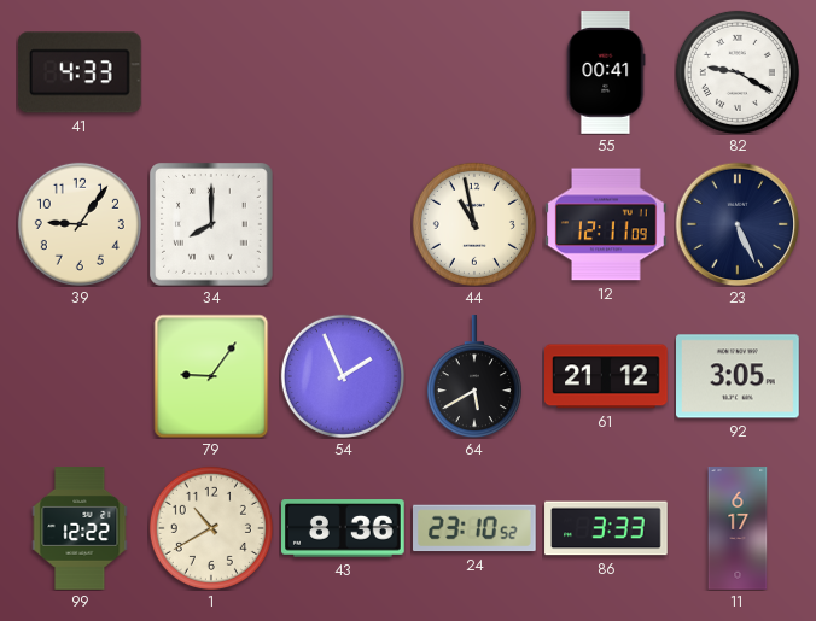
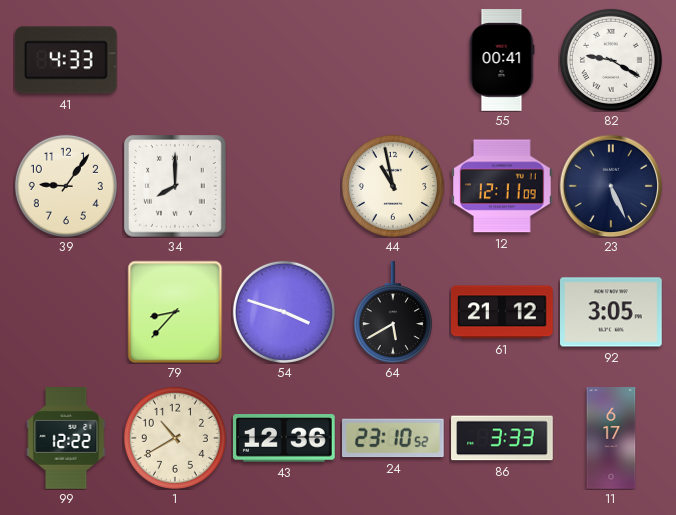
79: 9:06 -> 8:37
54: 1:56 -> 3:48
43: 8:36 -> 12:36
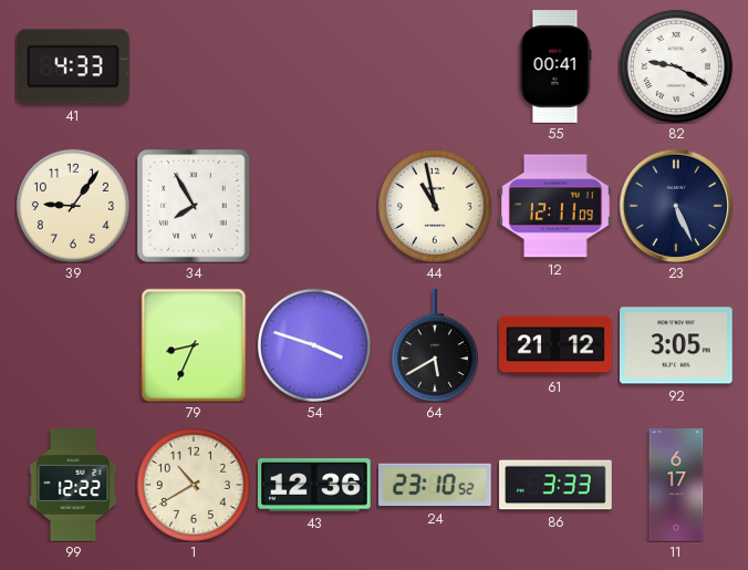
34: 8:00 -> 7:55
79: 8:37 -> 8:34
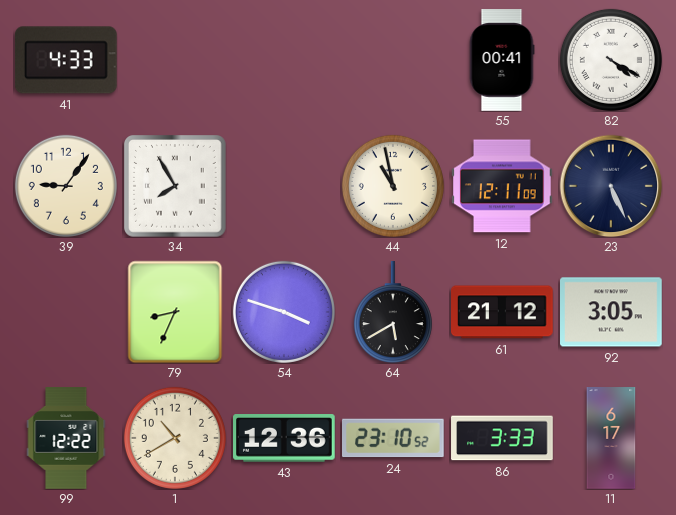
82: 9:20 -> 4:20
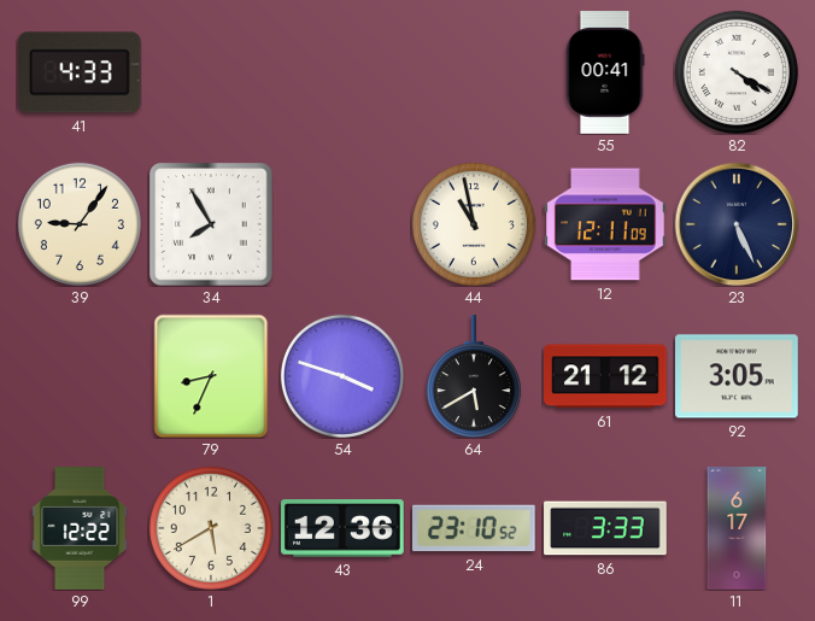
1: 10:40 -> 5:40
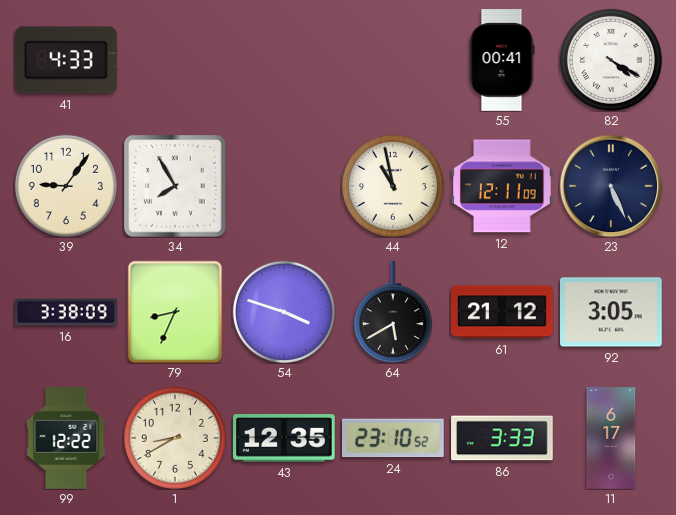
16: none -> 3:38
1: 5:40 -> 8:40
43: 12:36 -> 12:35
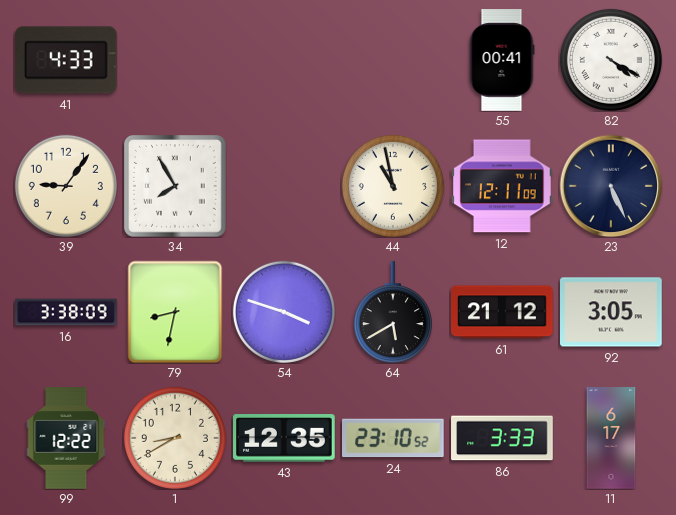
79: 8:34 -> 8:32
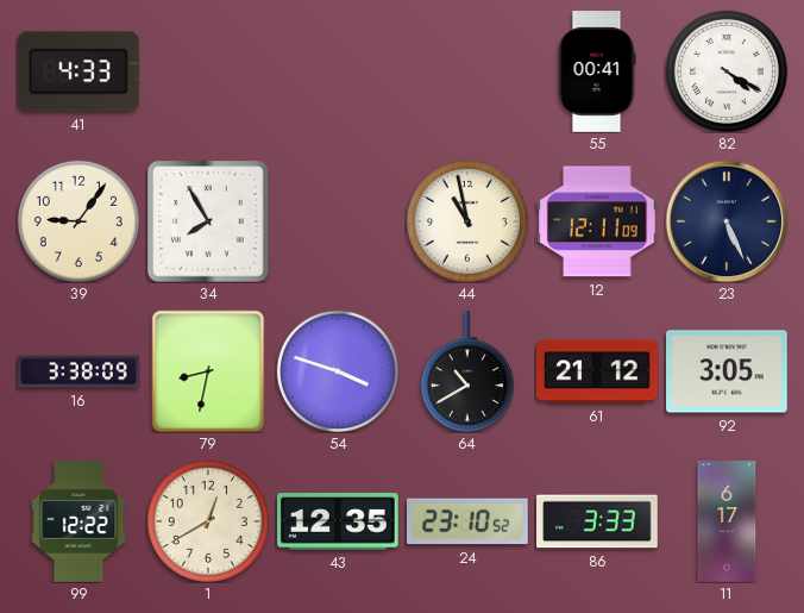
64: 5:40 -> 10:40
1: 8:40 -> 12:40
